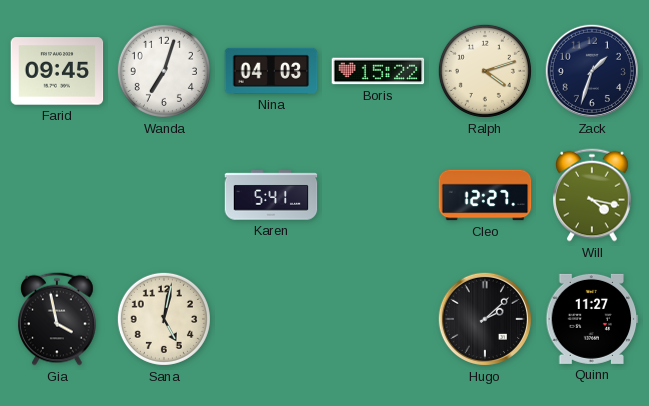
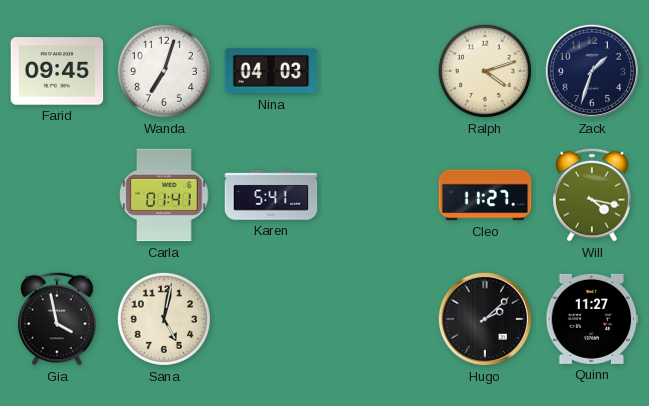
Boris: 15:22 -> none
Carla: none -> 01:41
Cleo: 12:27 -> 11:27
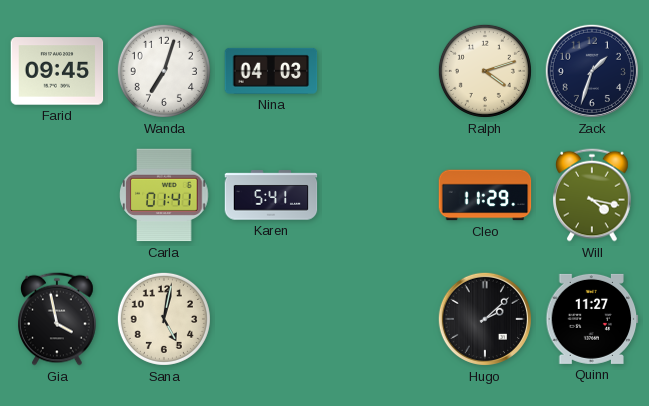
Cleo: 11:27 -> 11:29
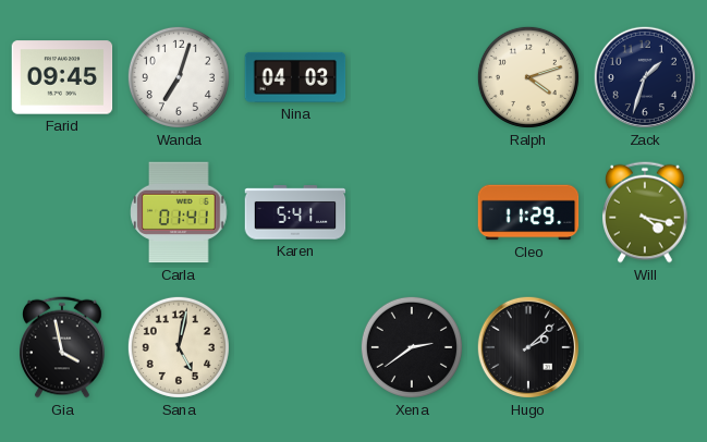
Xena: none -> 2:39
Quinn: 11:27 -> none
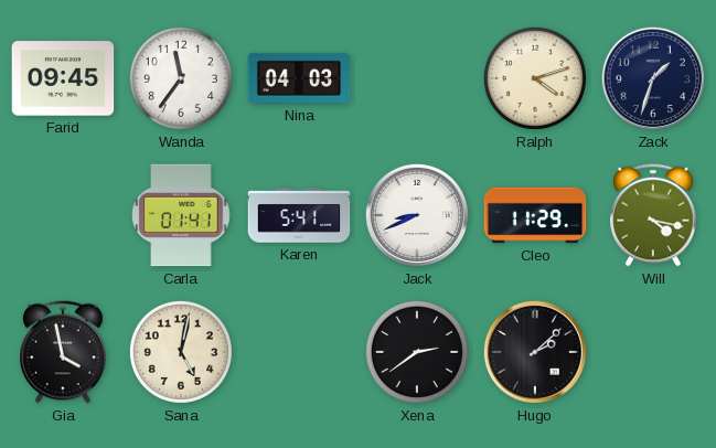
Wanda: 7:03 -> 11:36
Jack: none -> 8:41
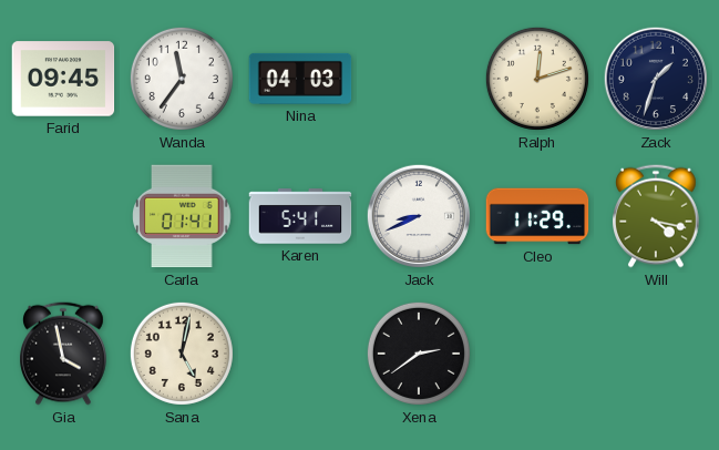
Ralph: 4:12 -> 12:12
Hugo: 2:08 -> none
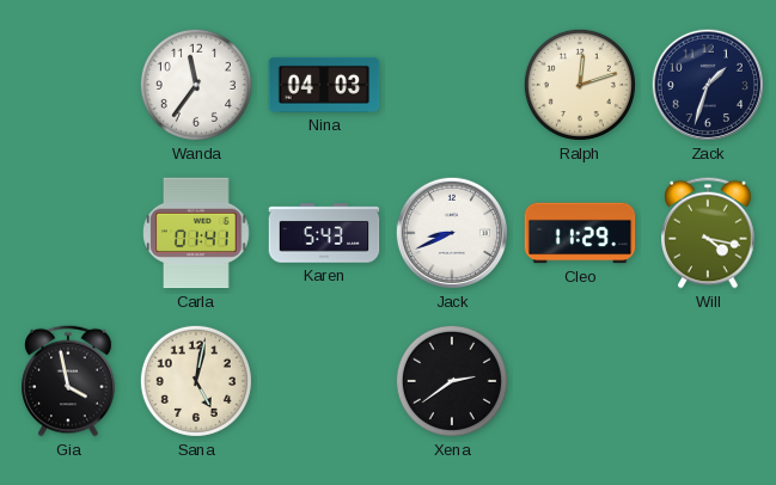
Farid: 09:45 -> none
Karen: 5:41 -> 5:43
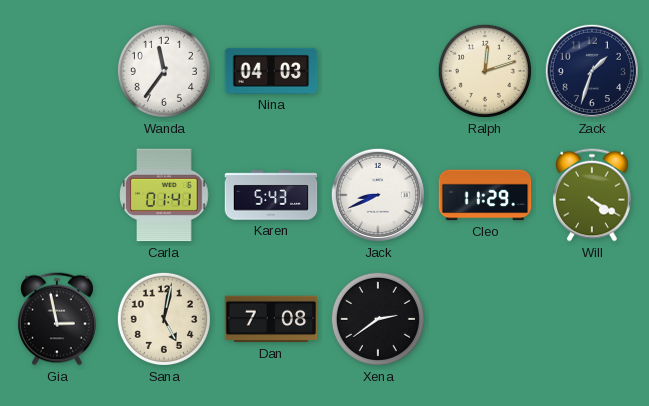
Will: 4:17 -> 4:20
Gia: 3:58 -> 2:58
Dan: none -> 7:08
